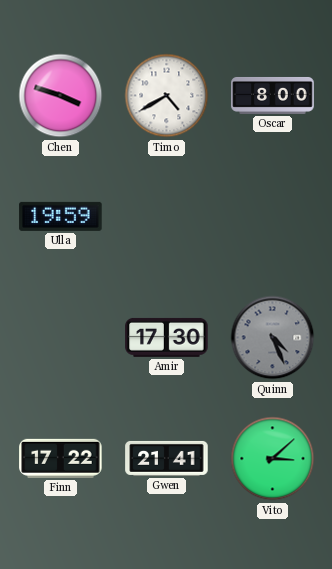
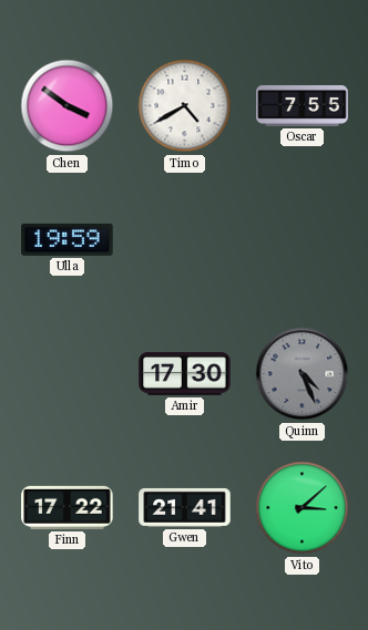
Chen: 3:48 -> 3:51
Oscar: 8:00 -> 7:55
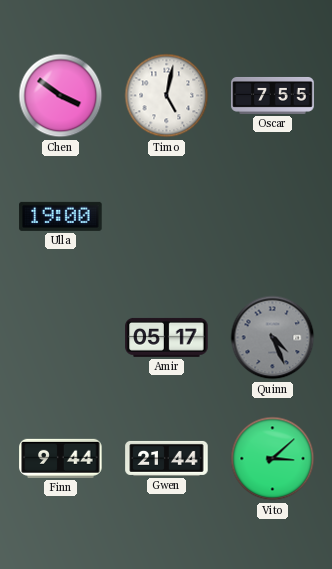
Timo: 4:40 -> 5:02
Ulla: 19:59 -> 19:00
Amir: 17:30 -> 05:17
Finn: 17:22 -> 9:44
Gwen: 21:41 -> 21:44
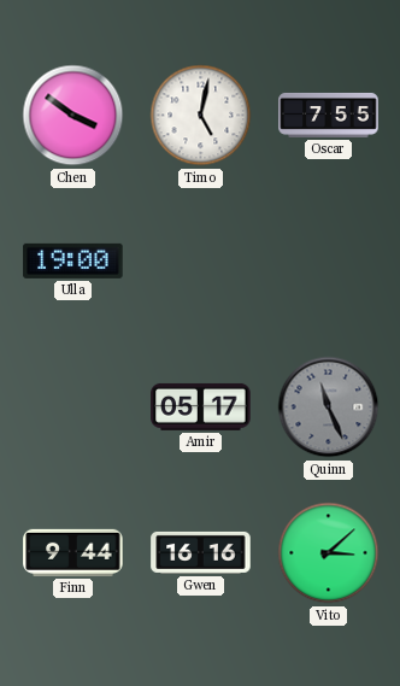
Quinn: 4:26 -> 11:26
Gwen: 21:44 -> 16:16
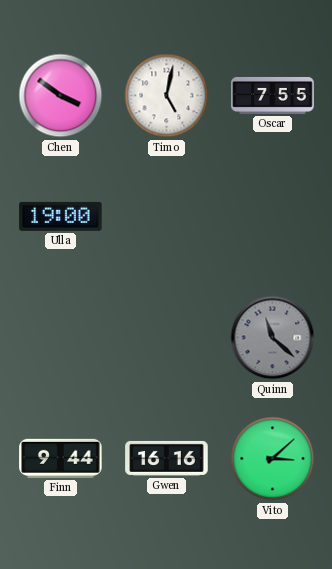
Amir: 05:17 -> none
Quinn: 11:26 -> 11:22
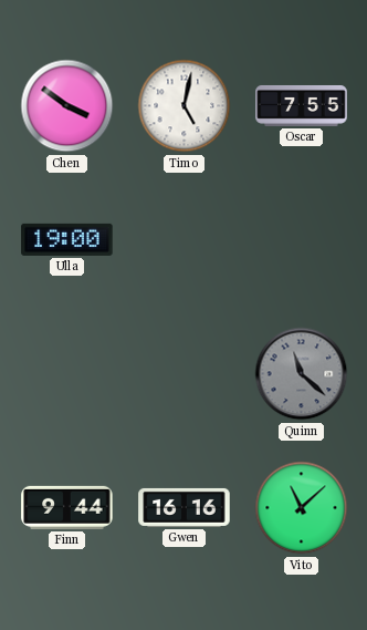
Vito: 3:08 -> 11:08
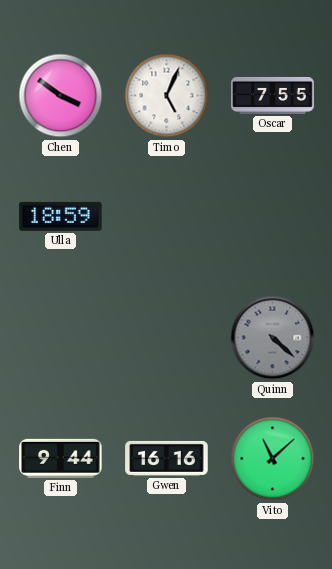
Timo: 5:02 -> 5:04
Ulla: 19:00 -> 18:59
Quinn: 11:22 -> 4:22
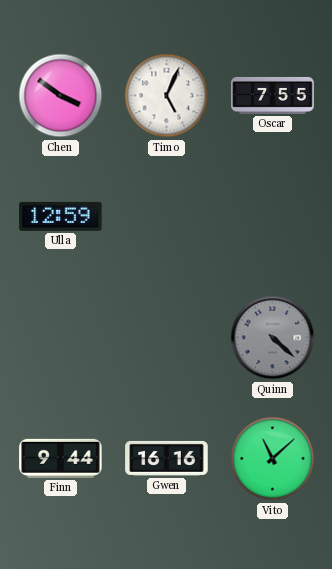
Ulla: 18:59 -> 12:59
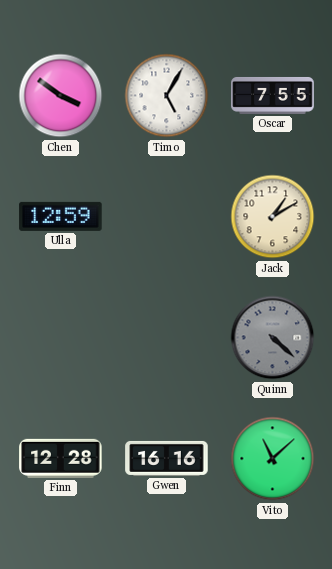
Timo: 5:04 -> 5:05
Jack: none -> 1:10
Finn: 9:44 -> 12:28
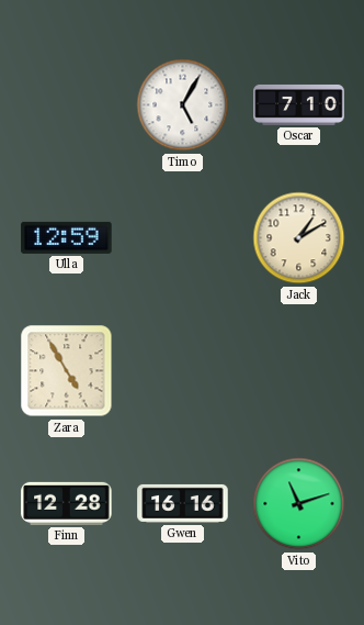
Chen: 3:51 -> none
Oscar: 7:55 -> 7:10
Zara: none -> 4:55
Quinn: 4:22 -> none
Vito: 11:08 -> 11:12
